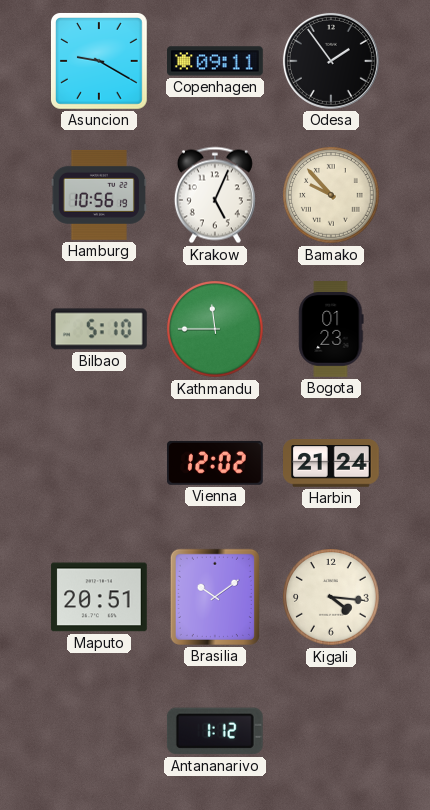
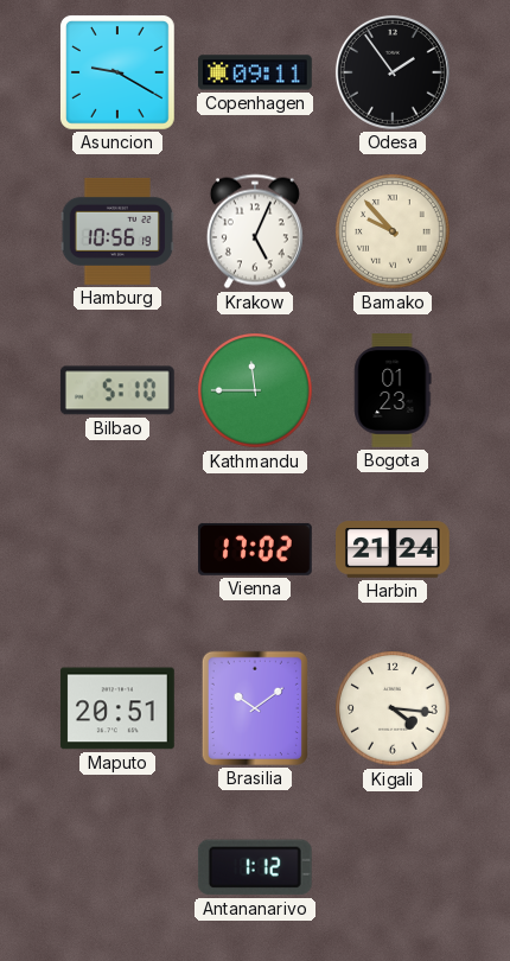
Vienna: 12:02 -> 17:02
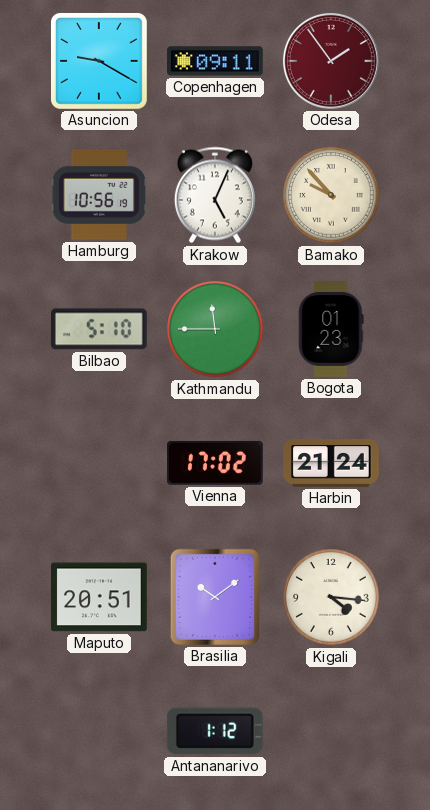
Odesa dial: black -> burgundy
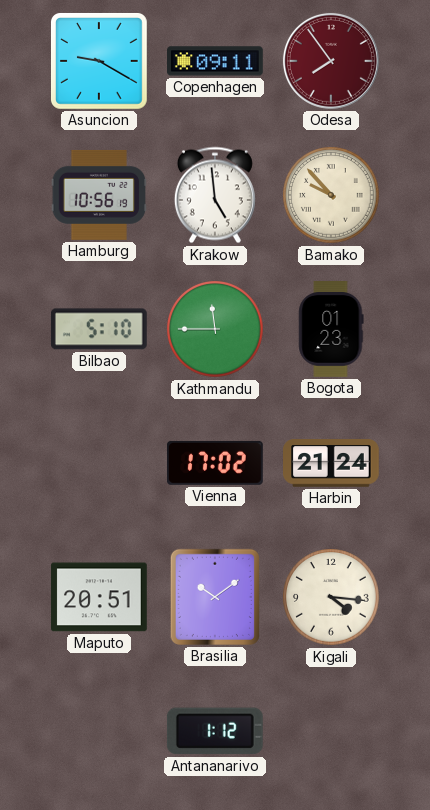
Odesa: 1:54 -> 7:54
Krakow: 5:04 -> 4:59
